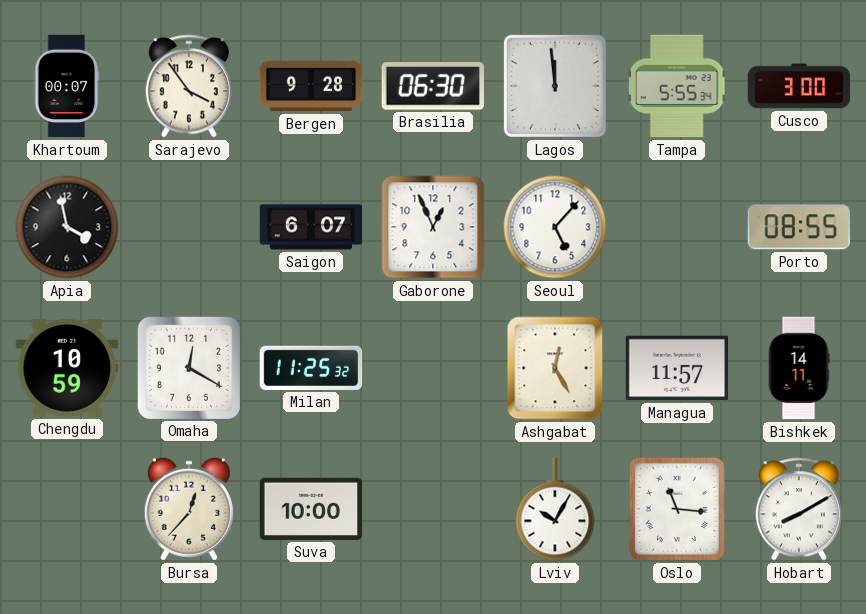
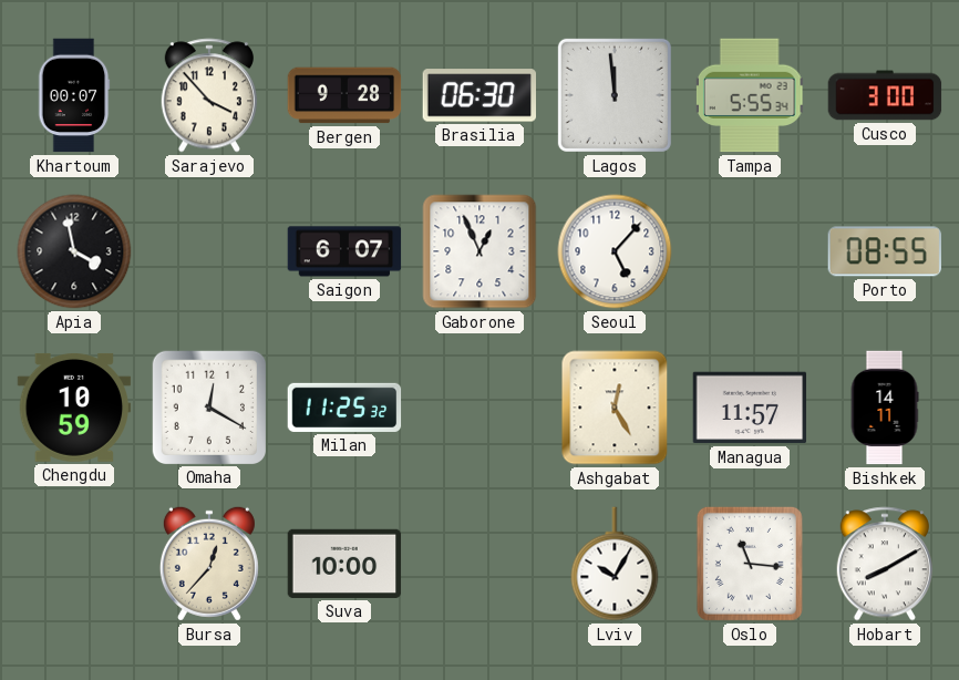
Sarajevo: 3:54 -> 3:53
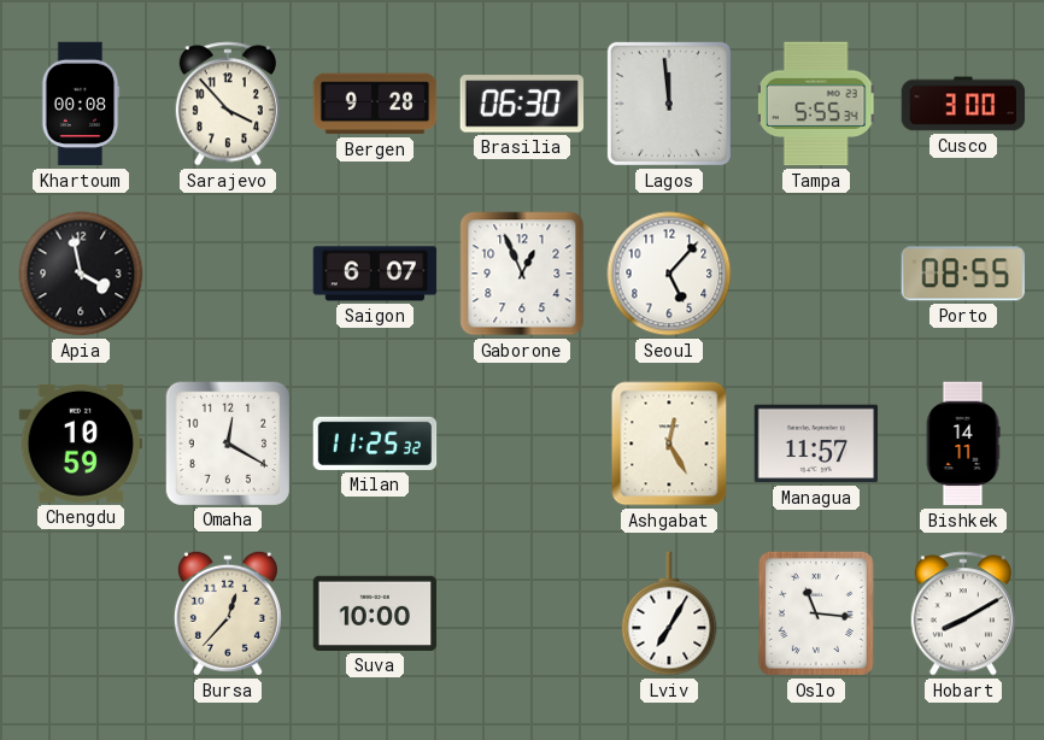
Khartoum: 00:07 -> 00:08
Lviv: 10:05 -> 7:05
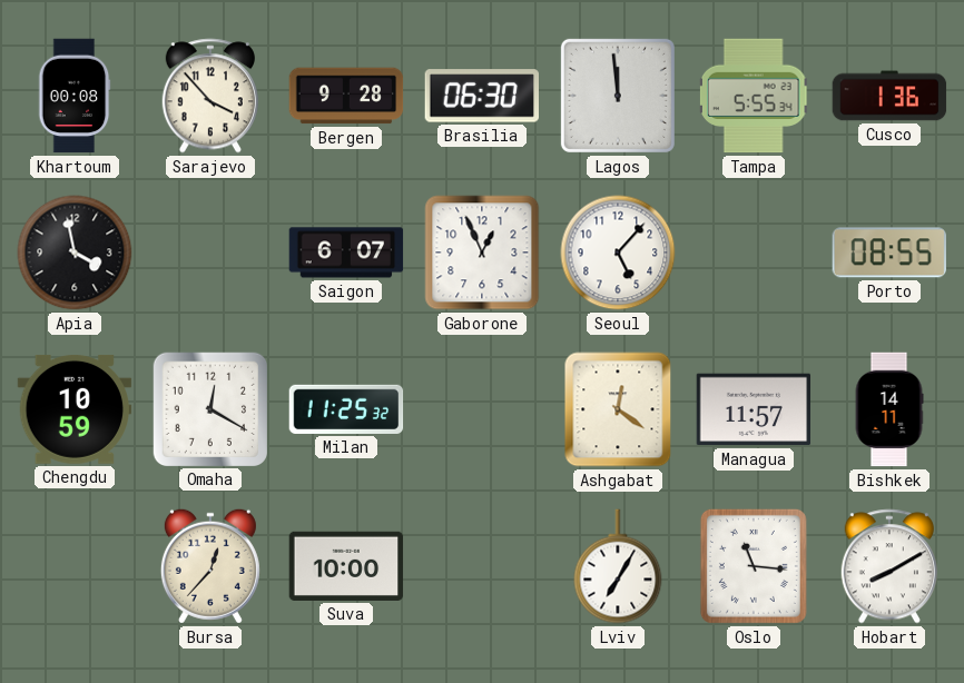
Cusco: 3:00 -> 1:36
Ashgabat: 12:25 -> 12:21
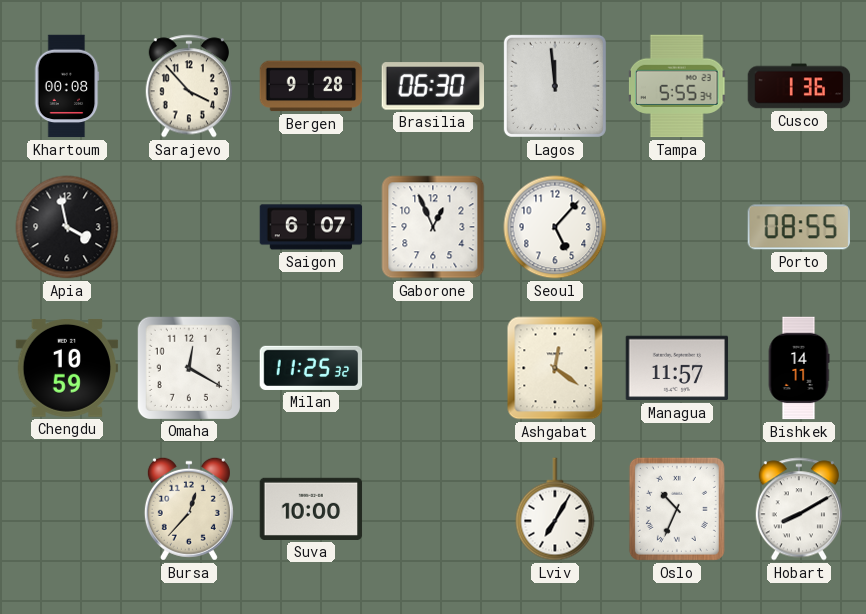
Oslo: 11:16 -> 10:34
